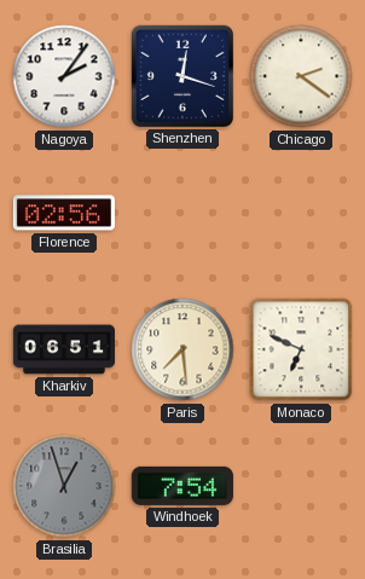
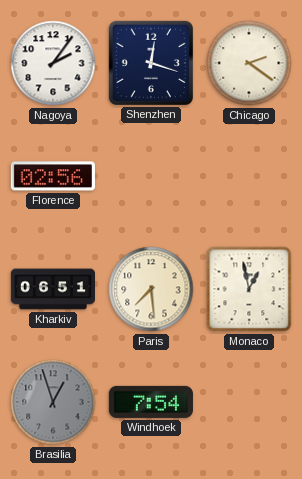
Monaco: 6:49 -> 12:58
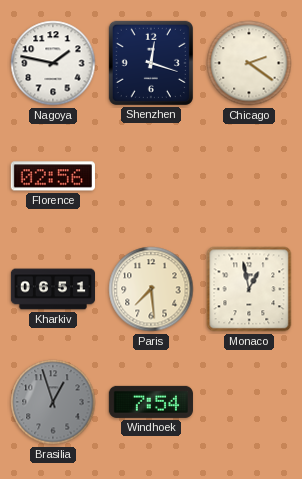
Nagoya: 2:06 -> 1:47
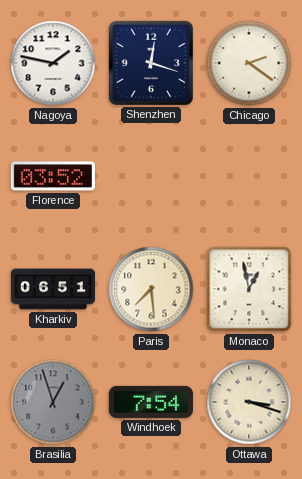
Florence: 02:56 -> 03:52
Ottawa: none -> 3:18
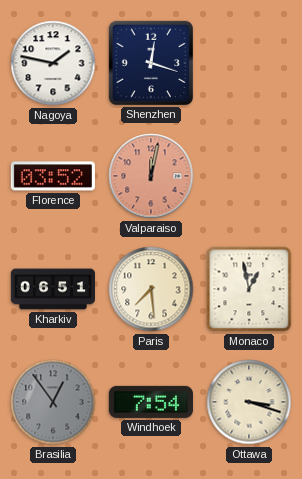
Chicago: 2:21 -> none
Valparaiso: none -> 12:02
Brasilia: 12:57 -> 12:54
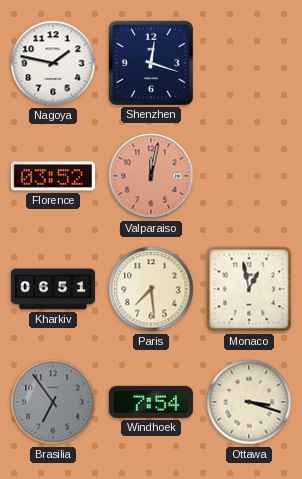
Brasilia: 12:54 -> 6:54
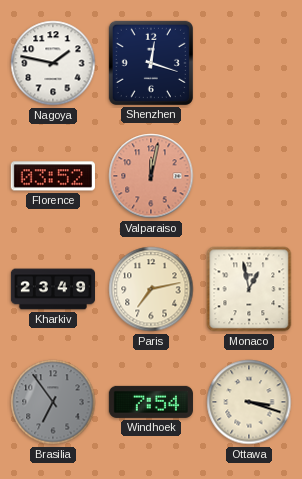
Kharkiv: 06:51 -> 23:49
Paris: 7:29 -> 7:13
